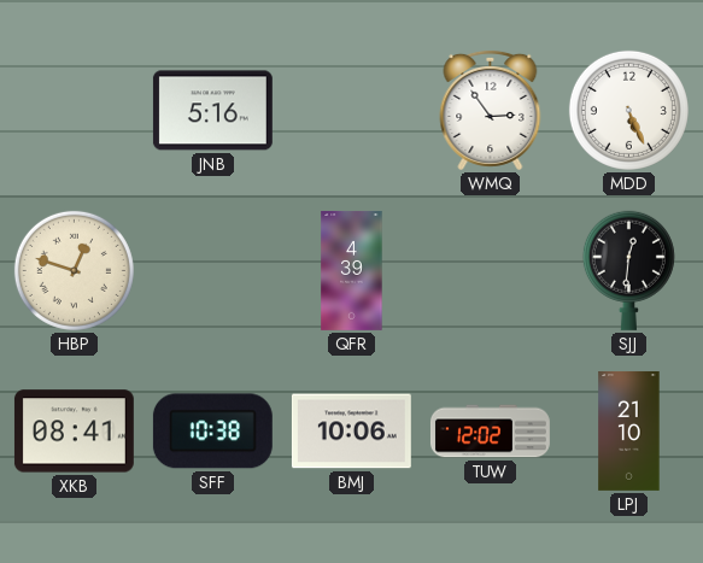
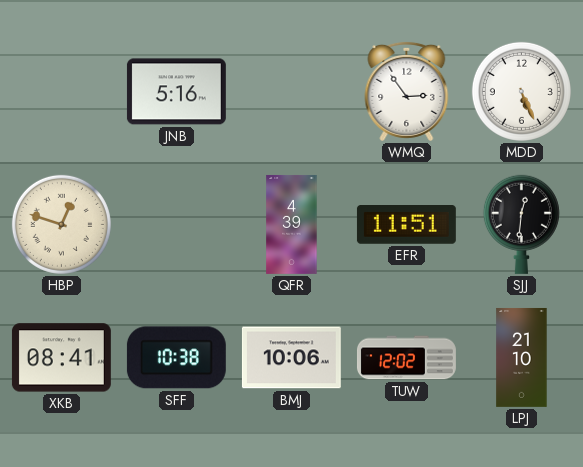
EFR: none -> 11:51
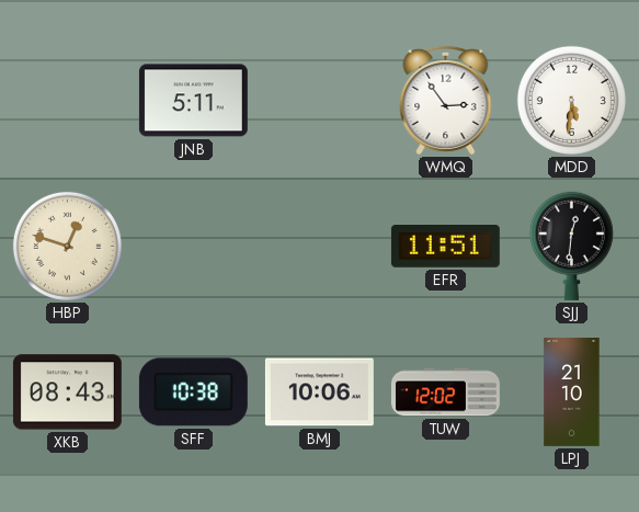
JNB: 5:16 -> 5:11
MDD: 5:26 -> 5:31
QFR: 4:39 -> none
XKB: 08:41 -> 08:43
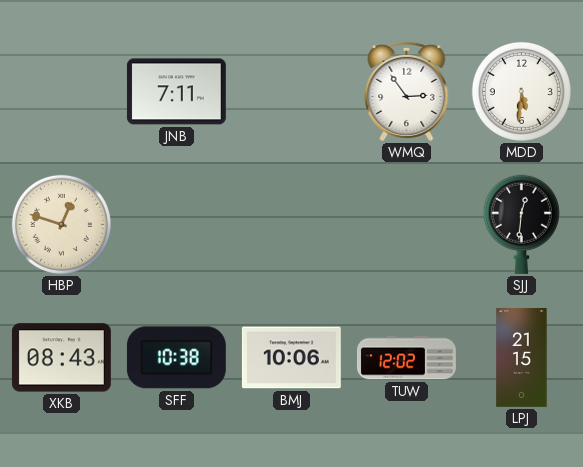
JNB: 5:11 -> 7:11
EFR: 11:51 -> none
LPJ: 21:10 -> 21:15
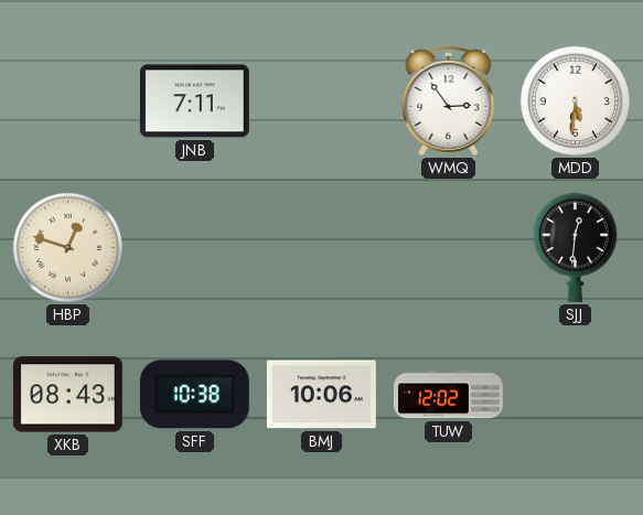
LPJ: 21:15 -> none
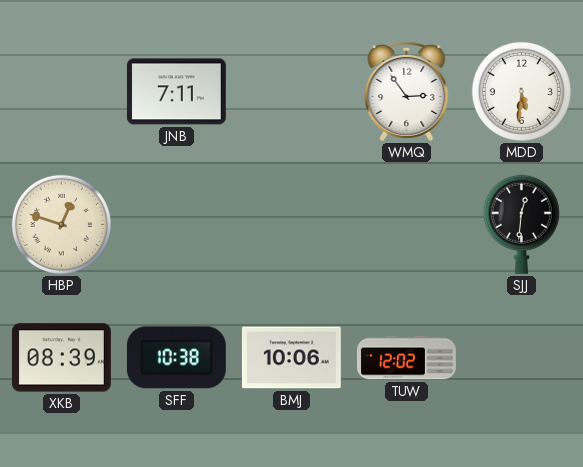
XKB: 08:43 -> 08:39
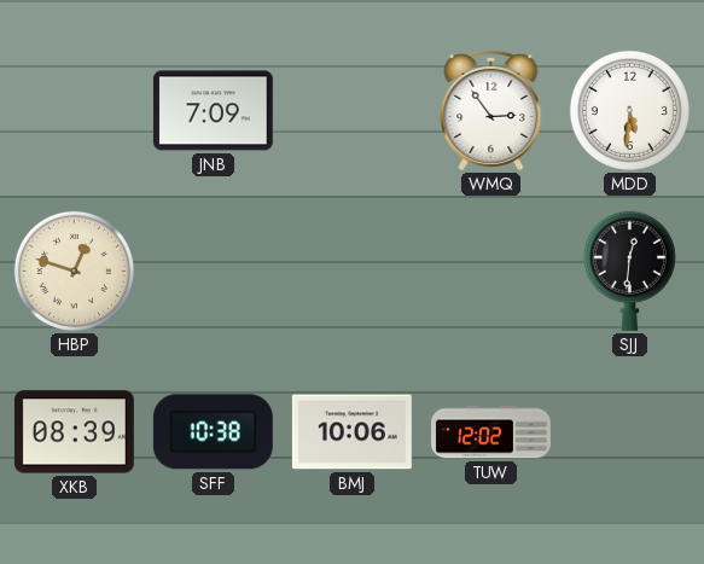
JNB: 7:11 -> 7:09
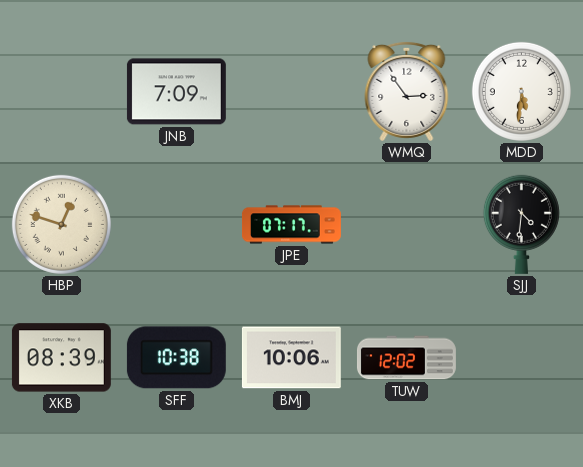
JPE: none -> 07:17
SJJ: 12:31 -> 4:31
